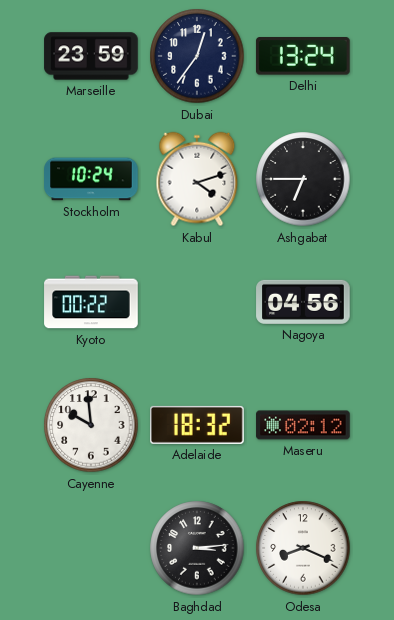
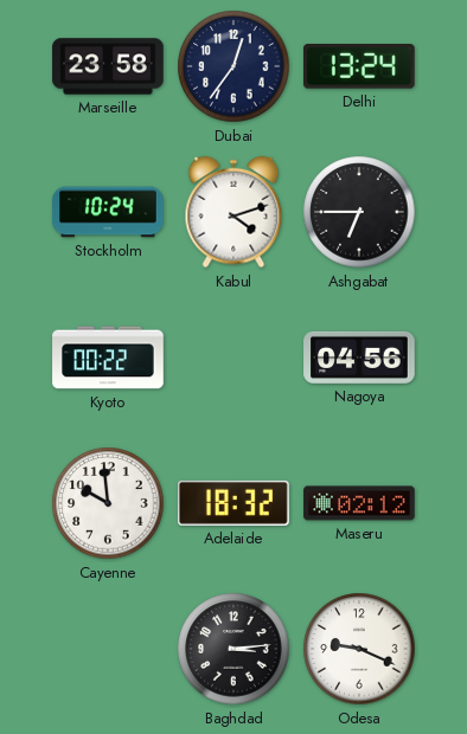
Marseille: 23:59 -> 23:58
Odesa: 8:19 -> 9:19
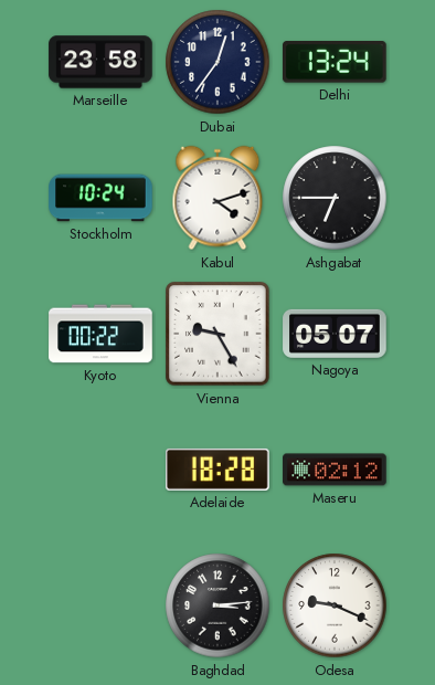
Vienna: none -> 9:25
Nagoya: 04:56 -> 05:07
Cayenne: 9:59 -> none
Adelaide: 18:32 -> 18:28
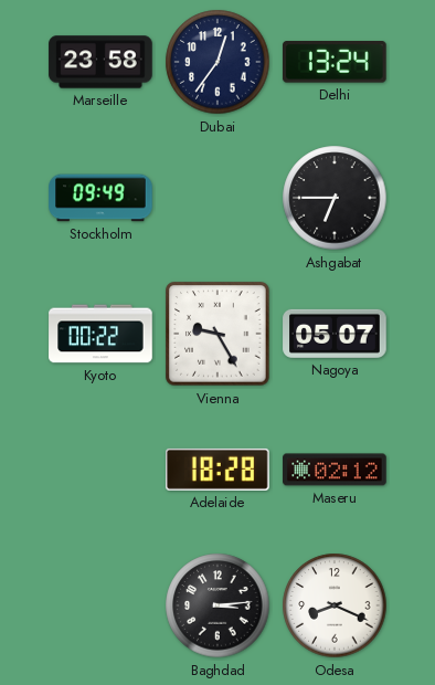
Stockholm: 10:24 -> 09:49
Kabul: 4:12 -> none
Odesa: 9:19 -> 8:19
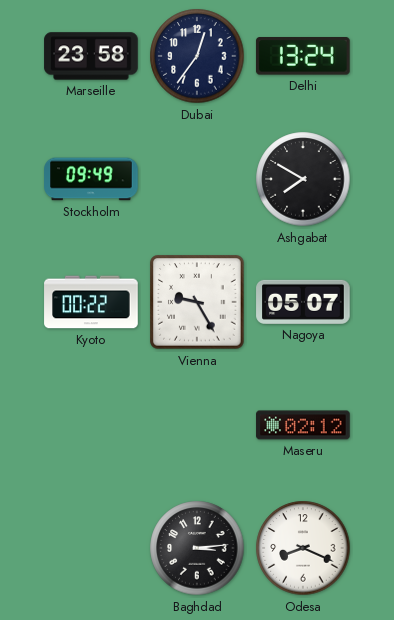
Ashgabat: 6:45 -> 7:50
Adelaide: 18:28 -> none
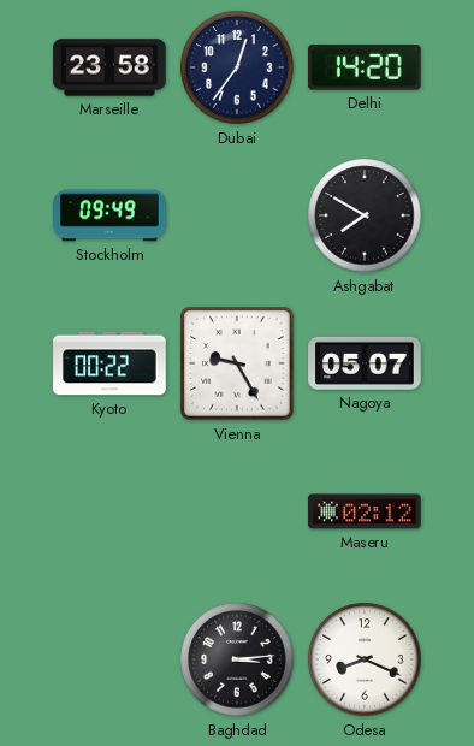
Delhi: 13:24 -> 14:20
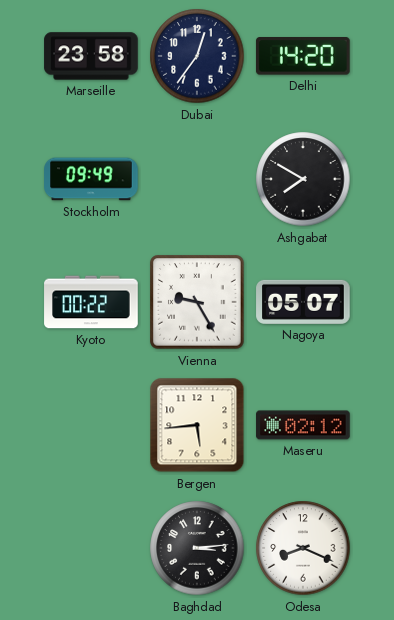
Bergen: none -> 5:44
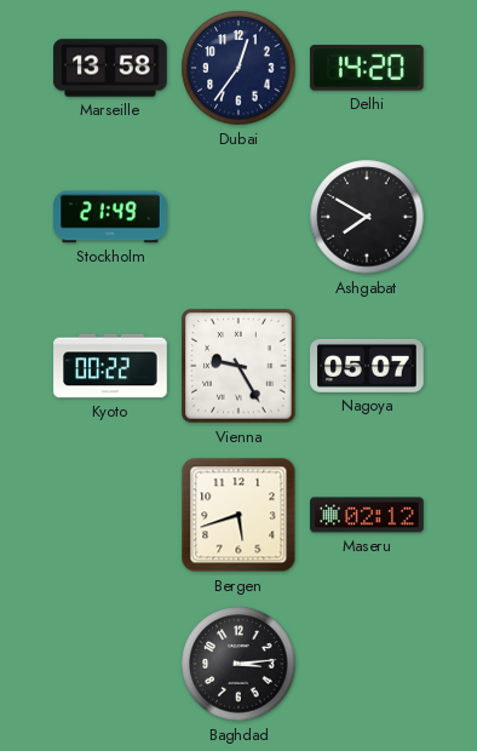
Marseille: 23:58 -> 13:58
Stockholm: 09:49 -> 21:49
Bergen: 5:44 -> 5:42
Odesa: 8:19 -> none
